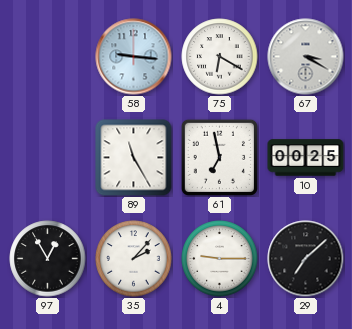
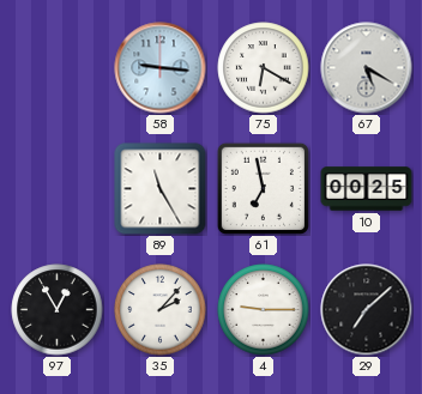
67: 3:20 -> 5:20
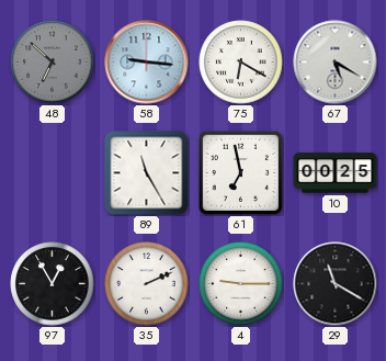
48: none -> 6:52
35: 2:07 -> 2:11
29: 7:08 -> 11:20
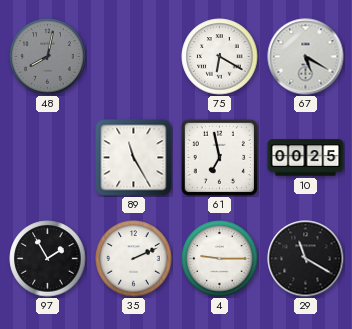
48: 6:52 -> 8:02
58: 9:16 -> none
97: 12:55 -> 1:55
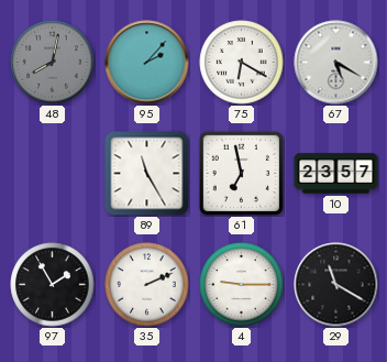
95: none -> 2:07
10: 00:25 -> 23:57
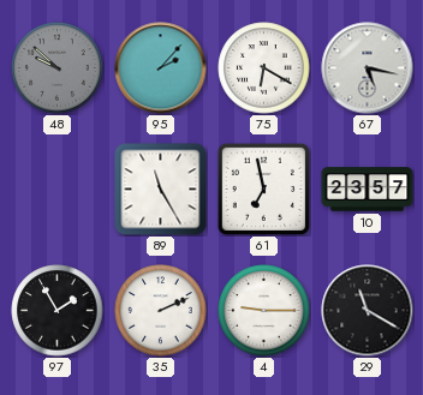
48: 8:02 -> 9:52
67: 5:20 -> 5:17
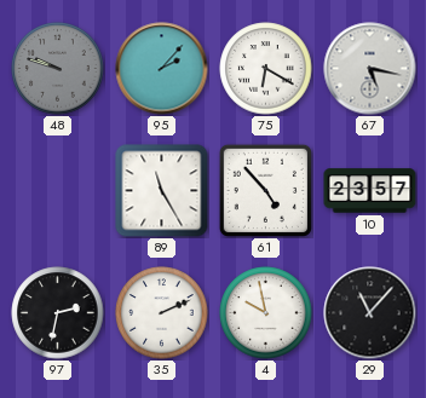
48: 9:52 -> 9:48
61: 6:58 -> 4:53
97: 1:55 -> 2:32
4: 9:15 -> 9:58
29: 11:20 -> 11:07
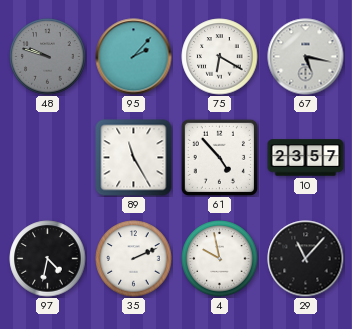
97: 2:32 -> 4:32
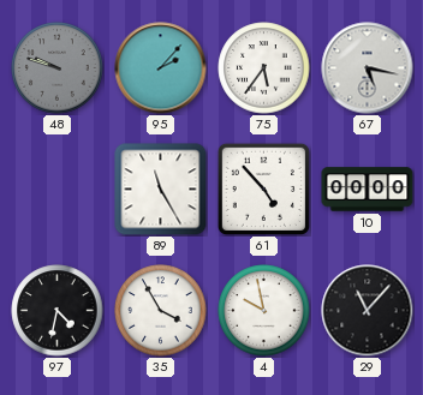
75: 6:20 -> 5:36
10: 23:57 -> 00:00
35: 2:11 -> 3:55
